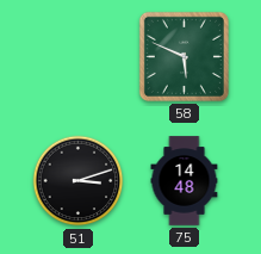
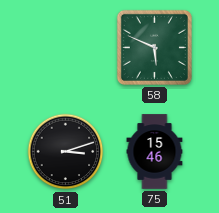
75: 14:48 -> 15:46
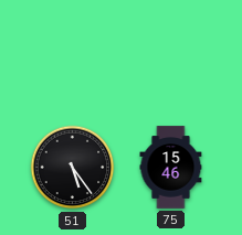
58: 5:49 -> none
51: 3:12 -> 5:24
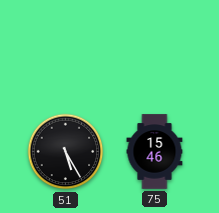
51: 5:24 -> 5:25
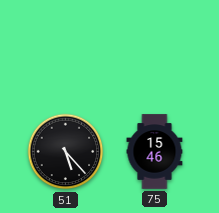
51: 5:25 -> 5:23
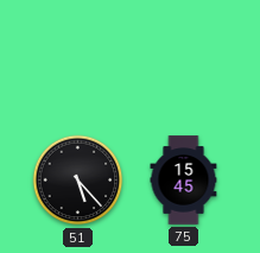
75: 15:46 -> 15:45
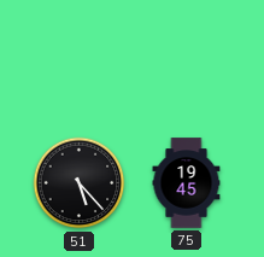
75: 15:45 -> 19:45
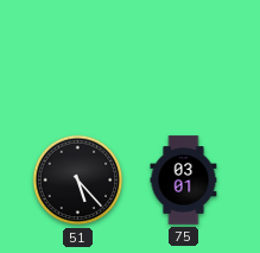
75: 19:45 -> 03:01
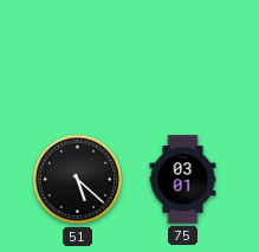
51: 5:23 -> 5:22
